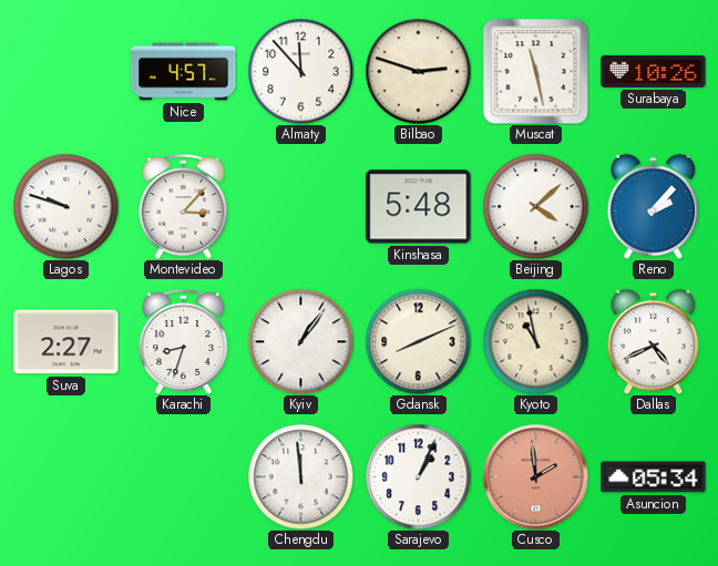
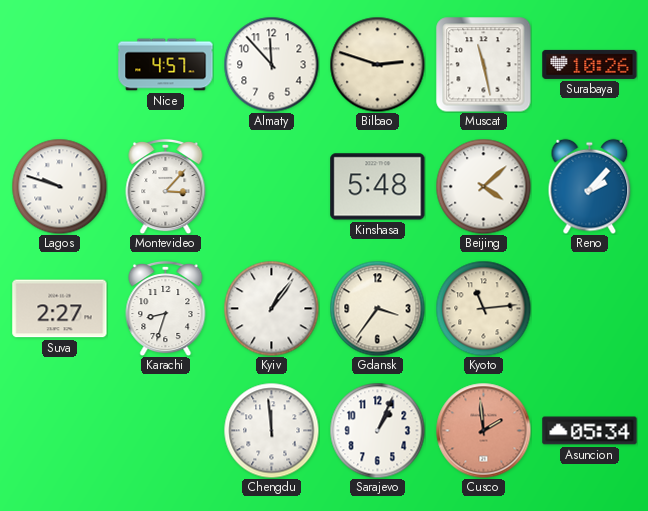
Gdansk: 8:11 -> 3:36
Kyoto: 10:58 -> 11:14
Dallas: 4:41 -> none
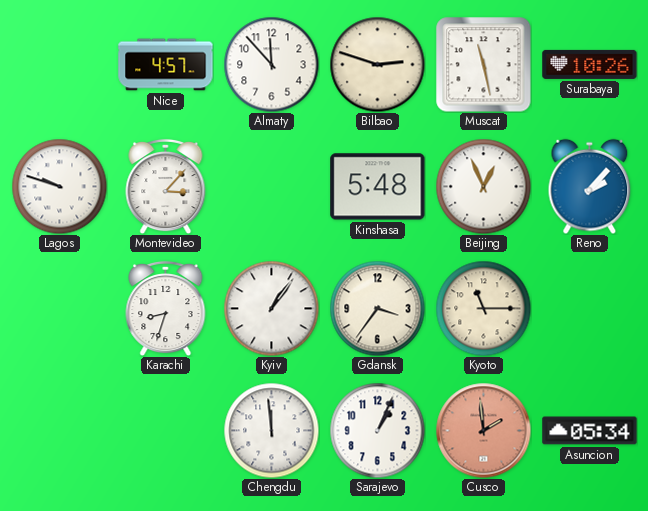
Beijing: 4:08 -> 12:56
Suva: 2:27 -> none
Kyoto: 11:14 -> 11:15
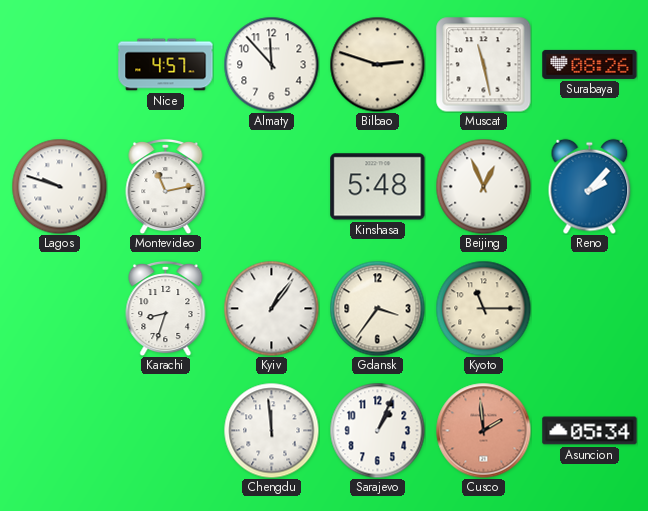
Surabaya: 10:26 -> 08:26
Montevideo: 3:07 -> 11:13
